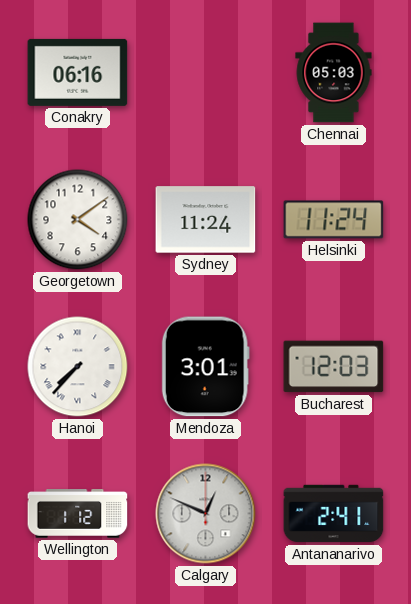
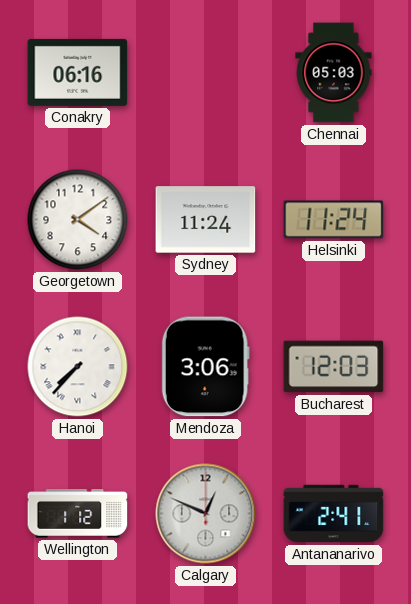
Mendoza: 3:01 -> 3:06
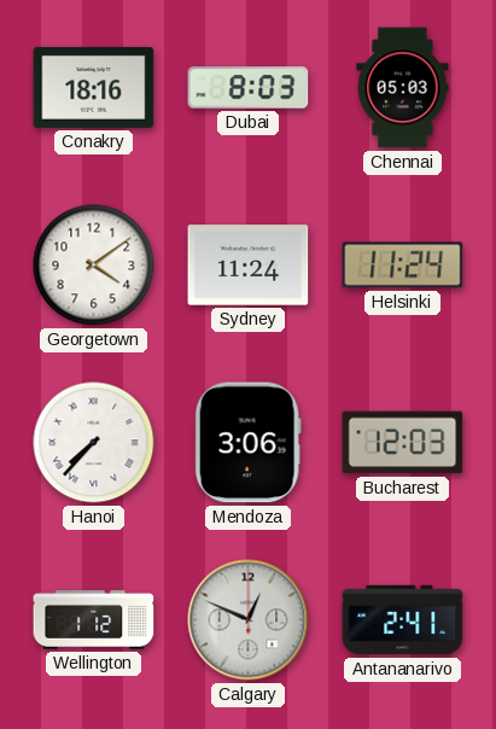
Conakry: 06:16 -> 18:16
Dubai: none -> 8:03
